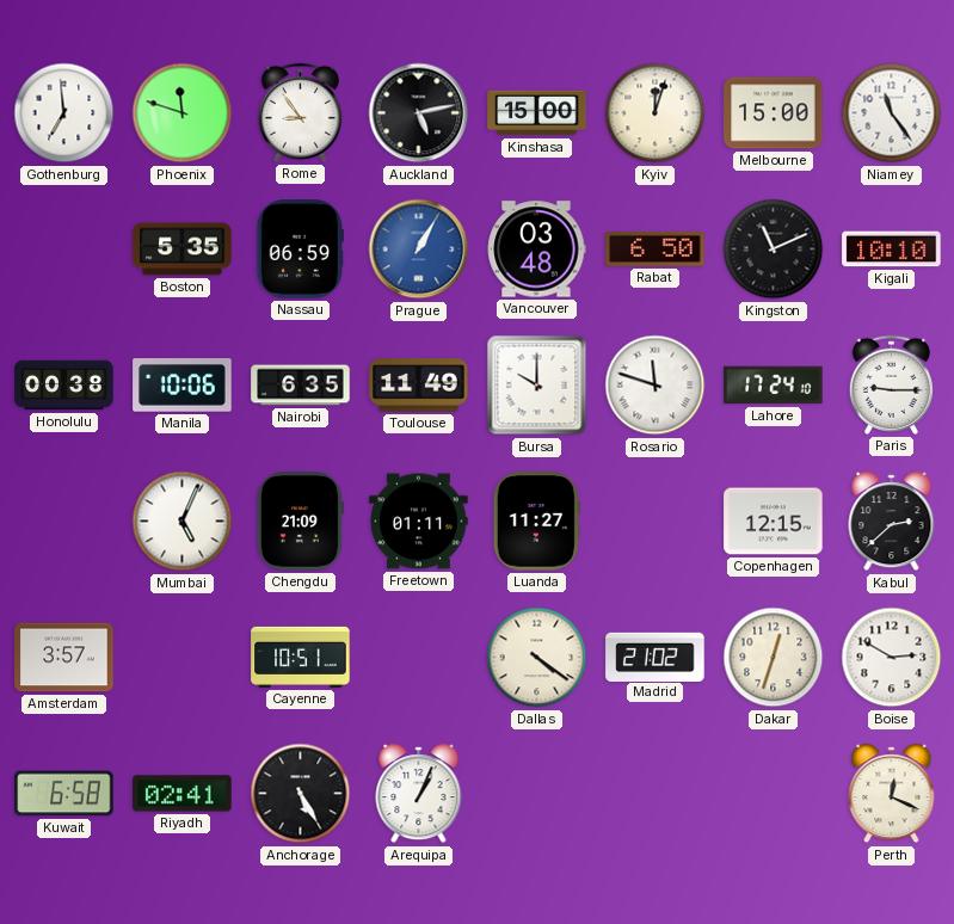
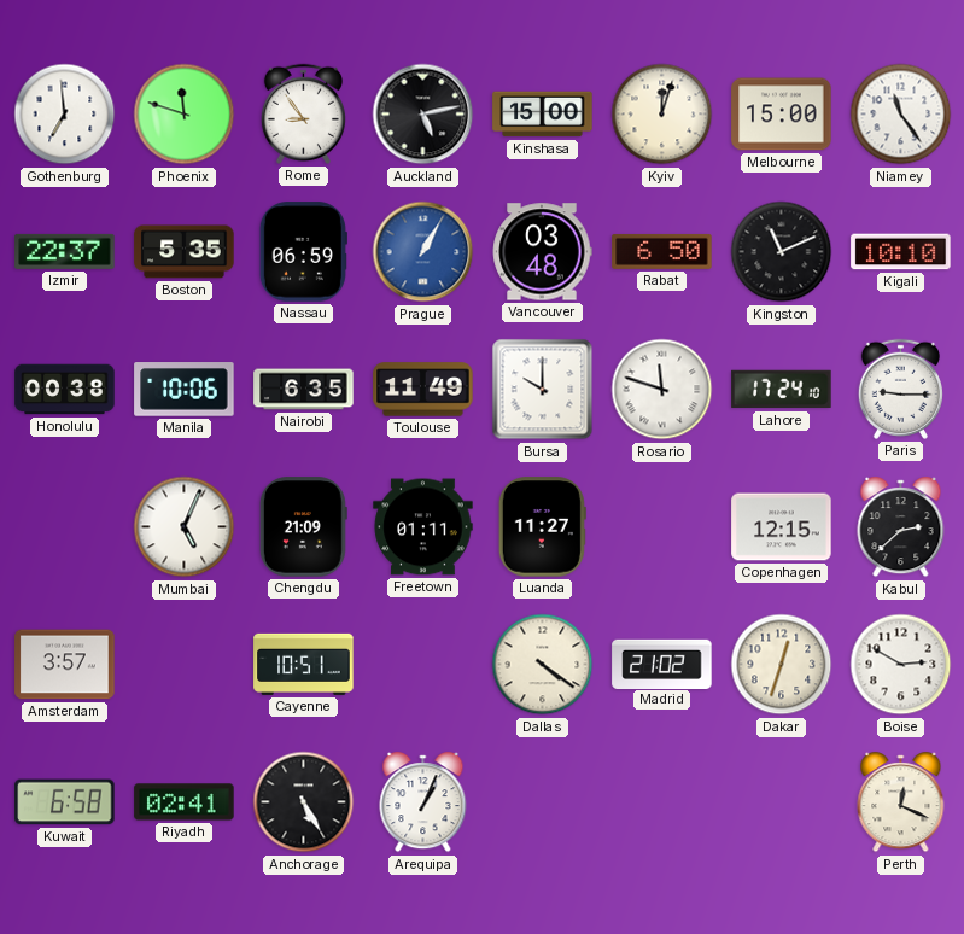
Izmir: none -> 22:37
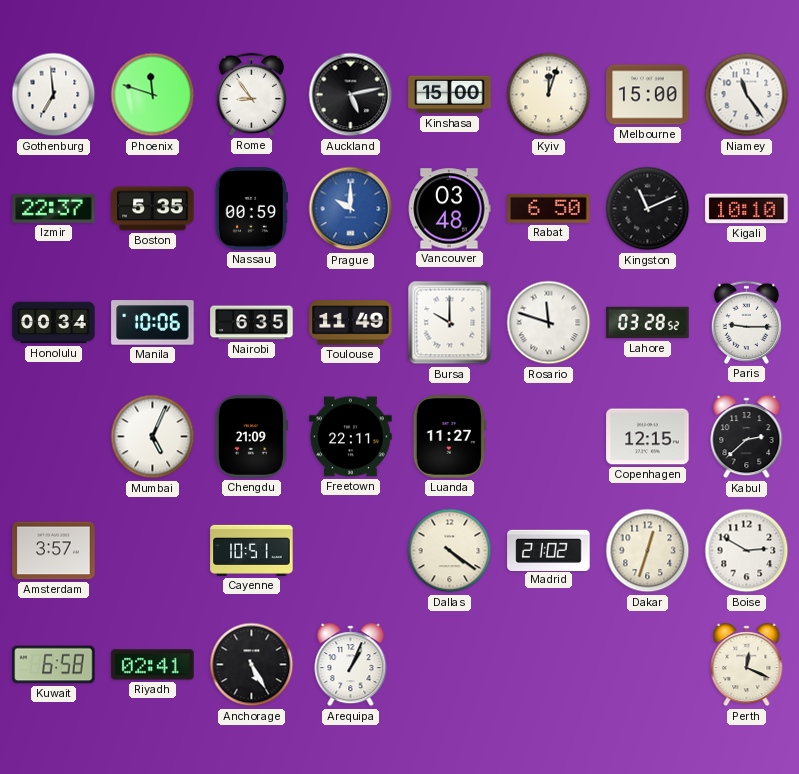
Nassau: 06:59 -> 00:59
Prague: 1:05 -> 10:00
Honolulu: 00:38 -> 00:34
Lahore: 17:24 -> 03:28
Freetown: 01:11 -> 22:11
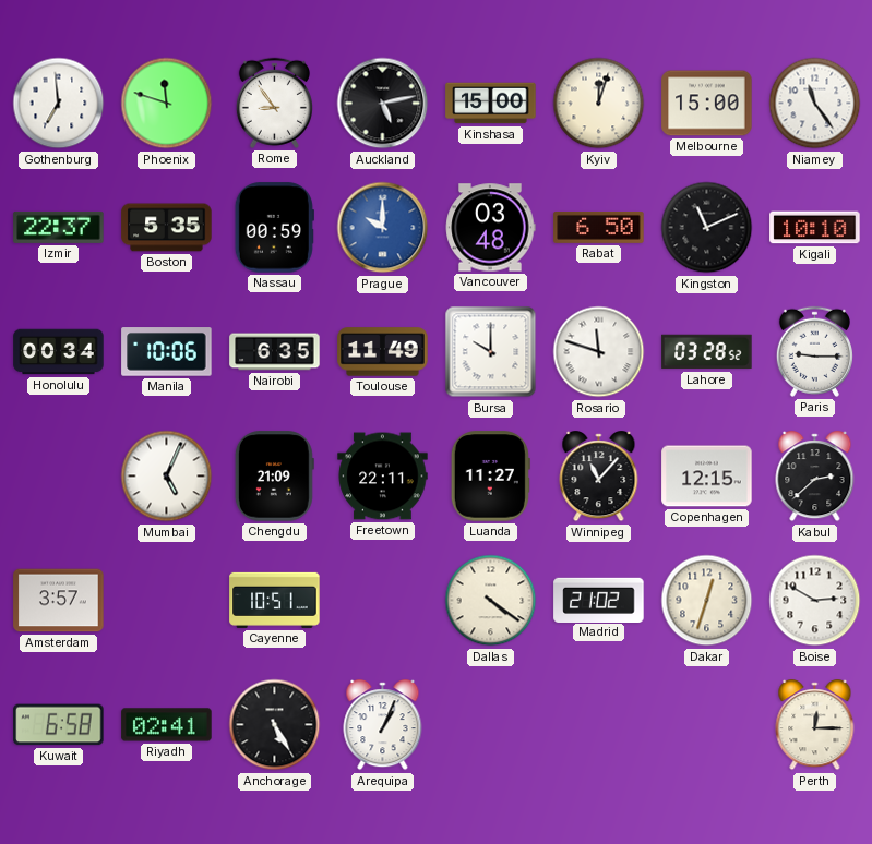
Winnipeg: none -> 11:07
Perth: 12:19 -> 12:15
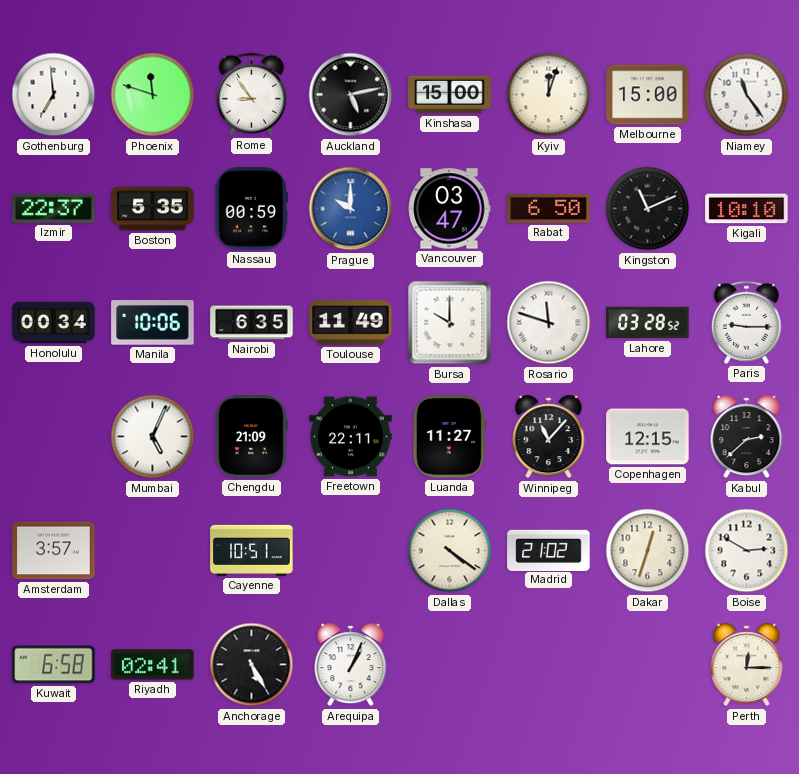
Vancouver: 03:48 -> 03:47
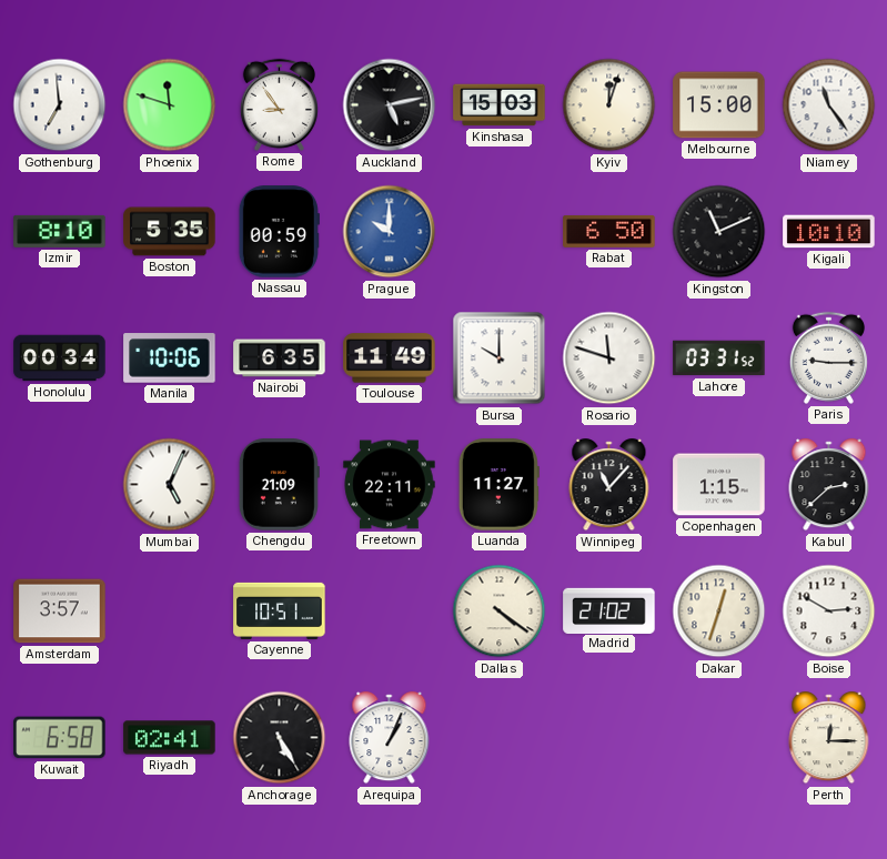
Kinshasa: 15:00 -> 15:03
Izmir: 22:37 -> 8:10
Vancouver: 03:47 -> none
Lahore: 03:28 -> 03:31
Copenhagen: 12:15 -> 1:15
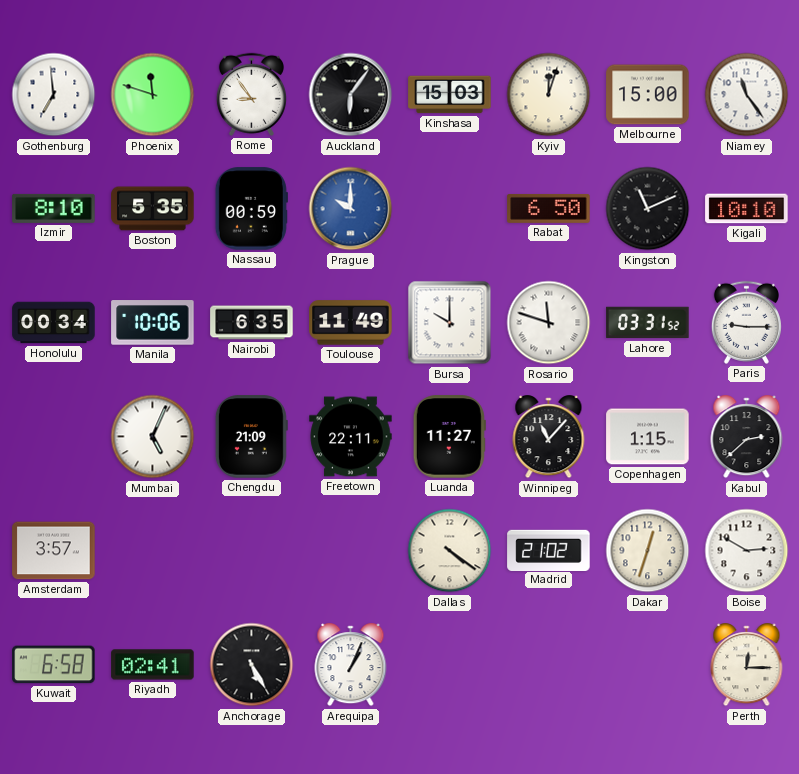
Auckland: 5:13 -> 6:06
Cayenne: 10:51 -> none
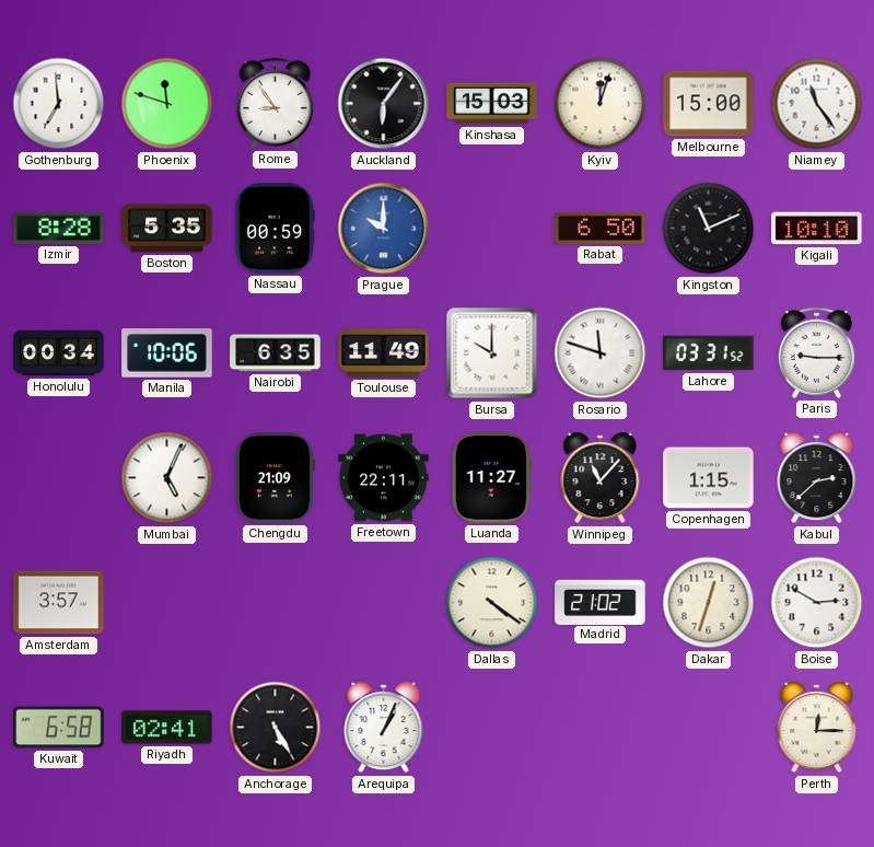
Izmir: 8:10 -> 8:28
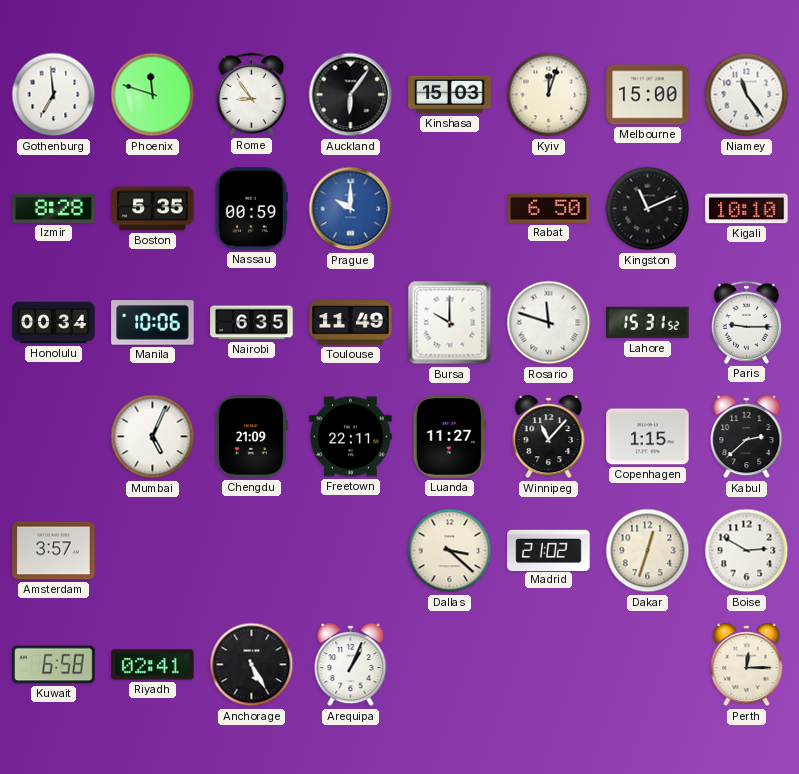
Lahore: 03:31 -> 15:31
Dallas: 4:21 -> 3:22
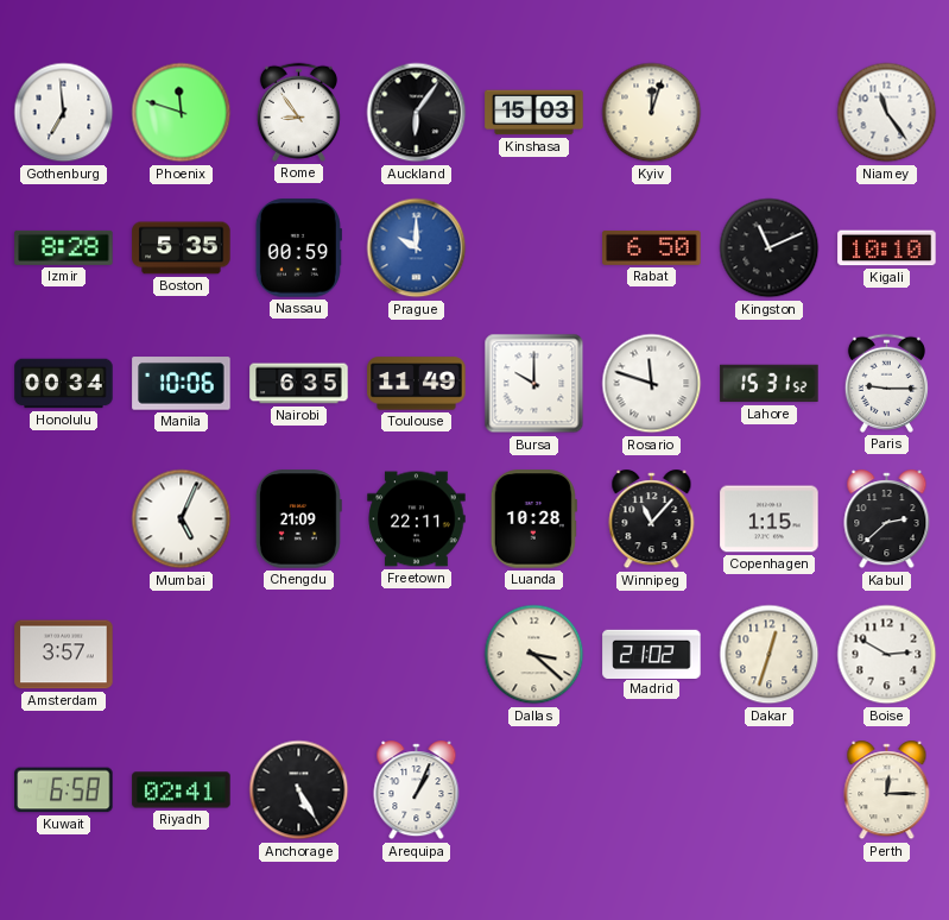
Melbourne: 15:00 -> none
Luanda: 11:27 -> 10:28
